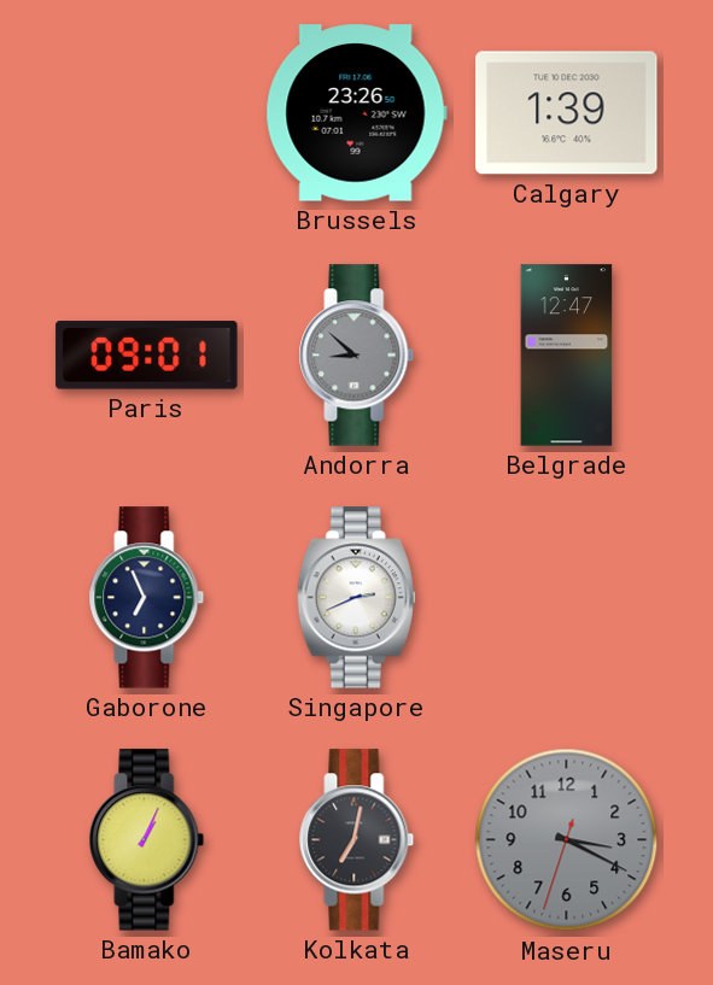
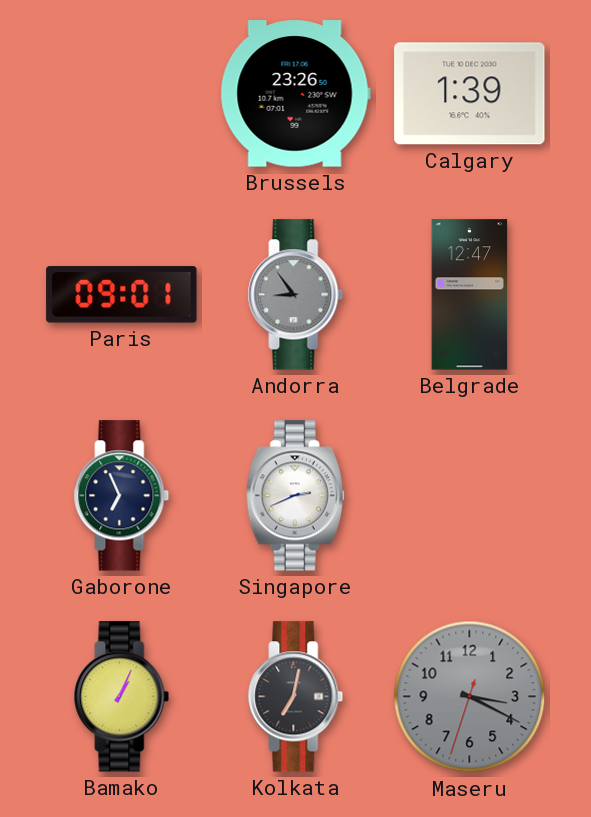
Andorra: 8:52 -> 8:54
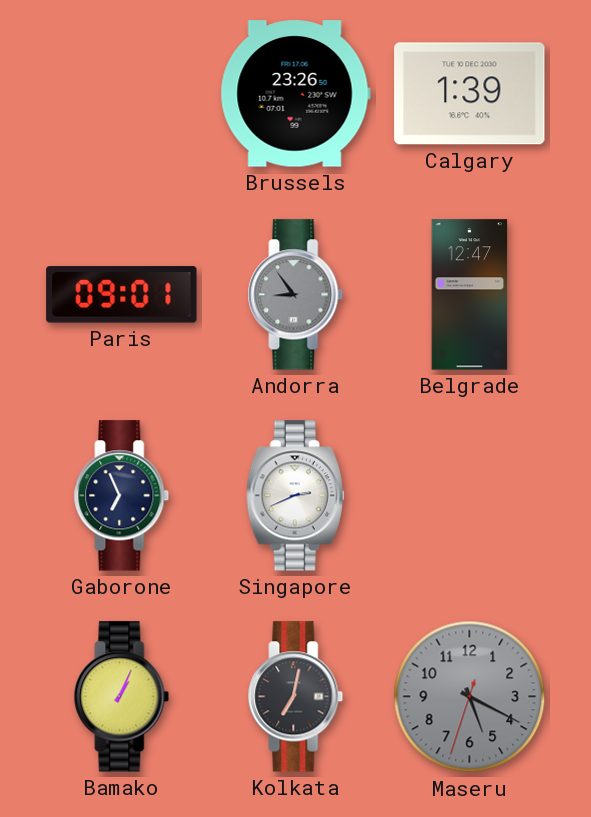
Maseru: 3:19 -> 5:19
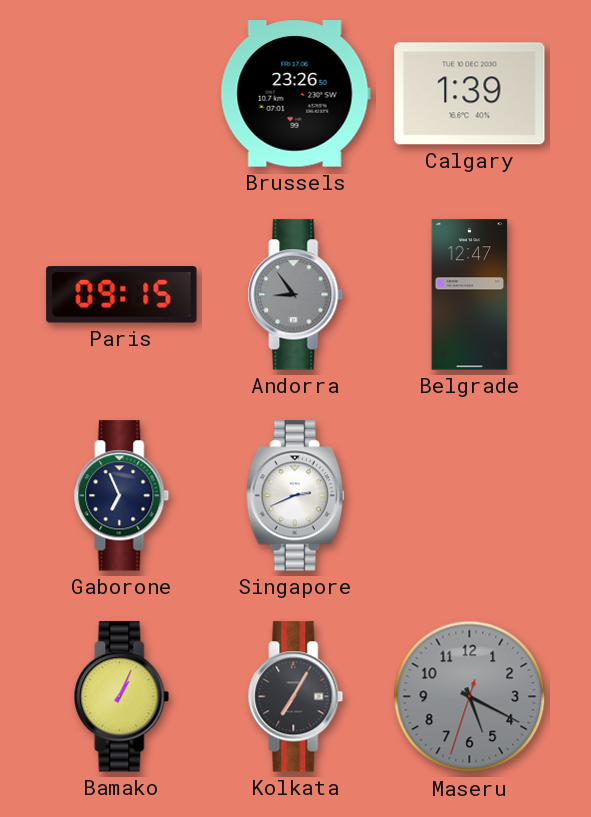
Paris: 09:01 -> 09:15
Kolkata: 7:02 -> 7:05
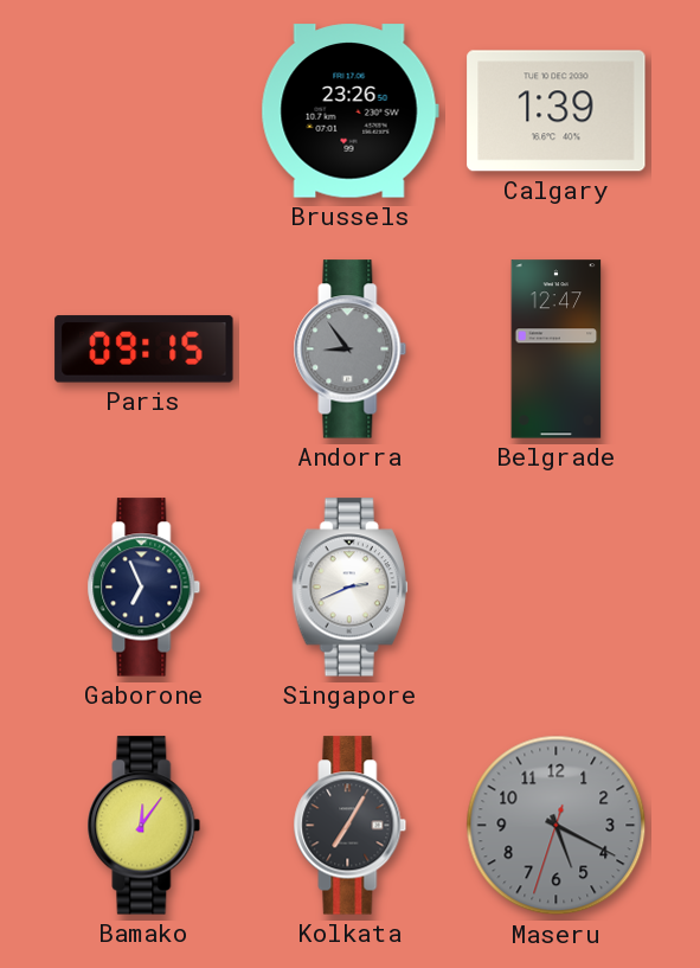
Bamako: 1:04 -> 12:06
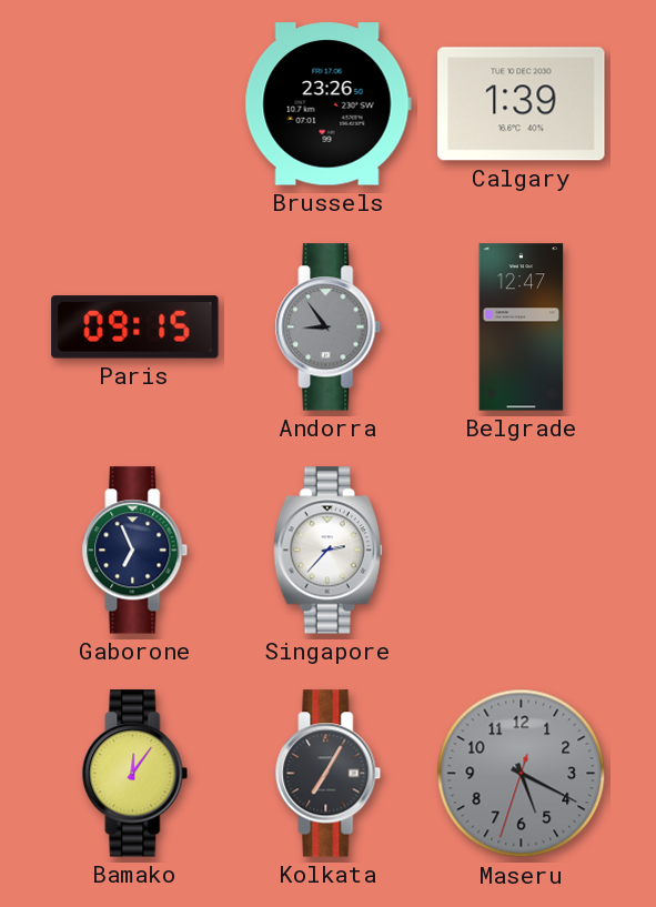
Singapore: 2:41 -> 2:37
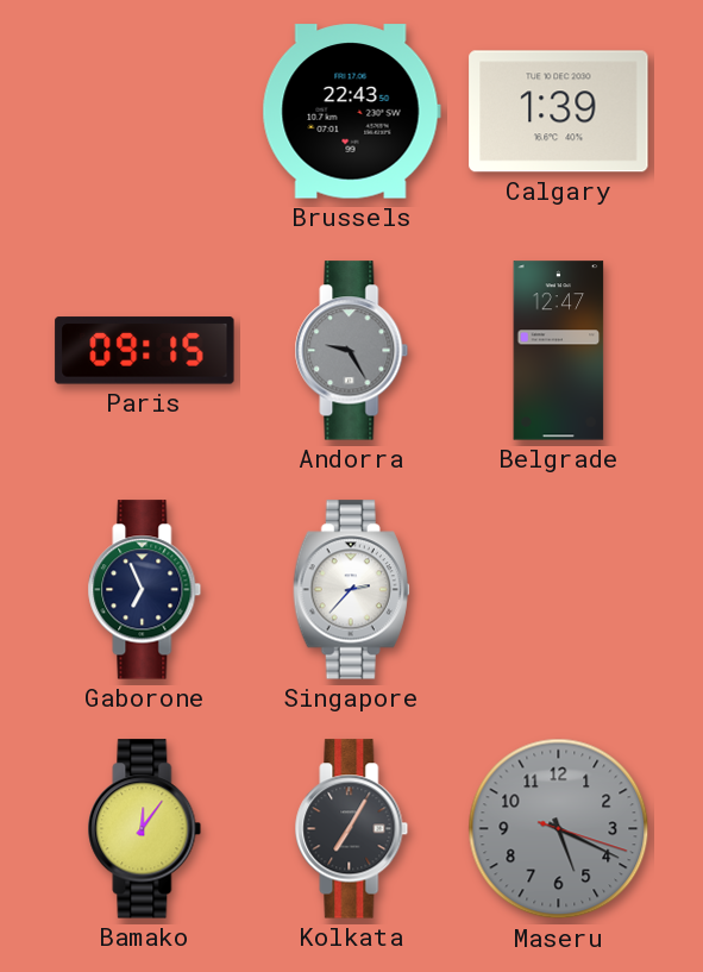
Brussels: 23:26 -> 22:43
Andorra: 8:54 -> 9:25
Maseru: 5:19:33 -> 5:19:18
